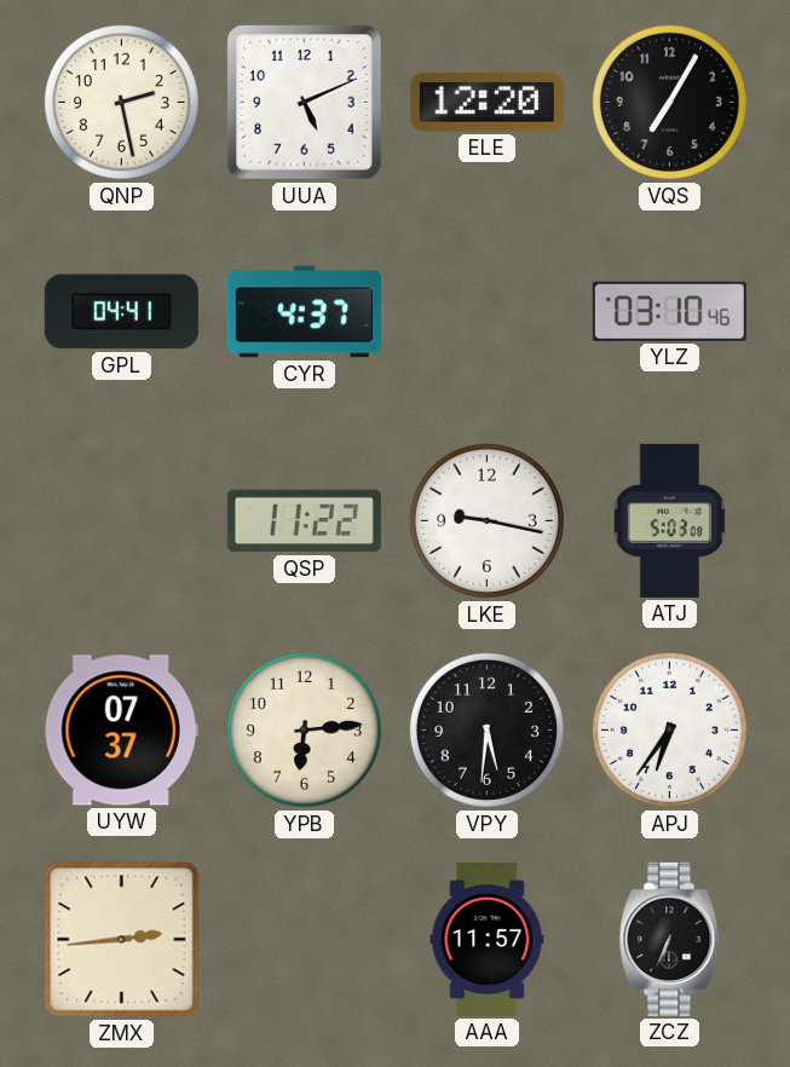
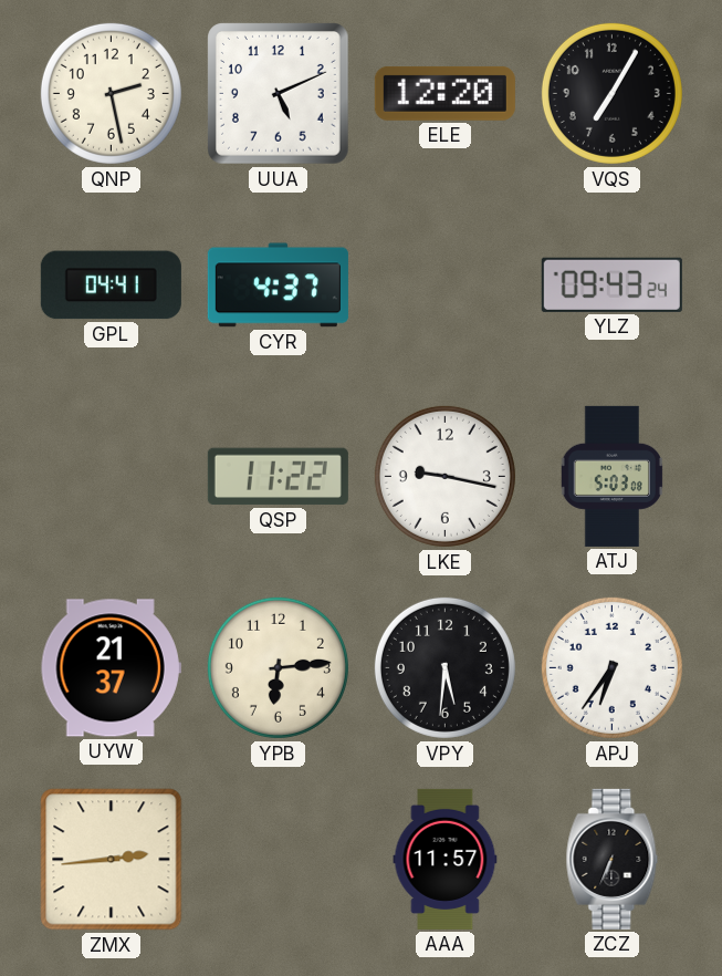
YLZ: 03:10 -> 09:43
UYW: 07:37 -> 21:37
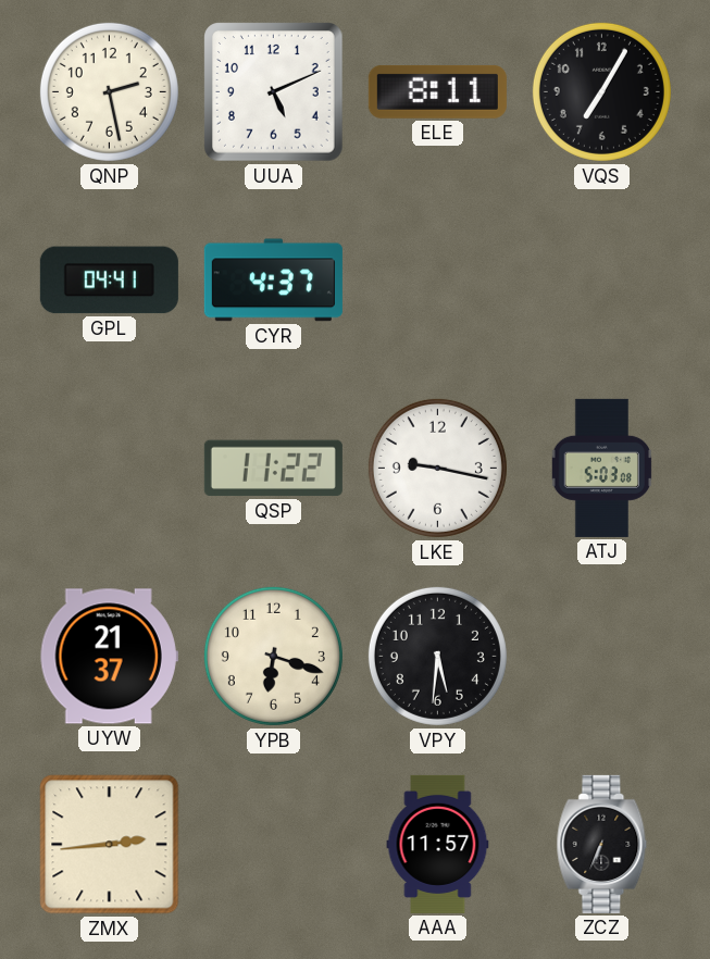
ELE: 12:20 -> 8:11
YLZ: 09:43 -> none
YPB: 6:14 -> 6:18
APJ: 6:36 -> none
